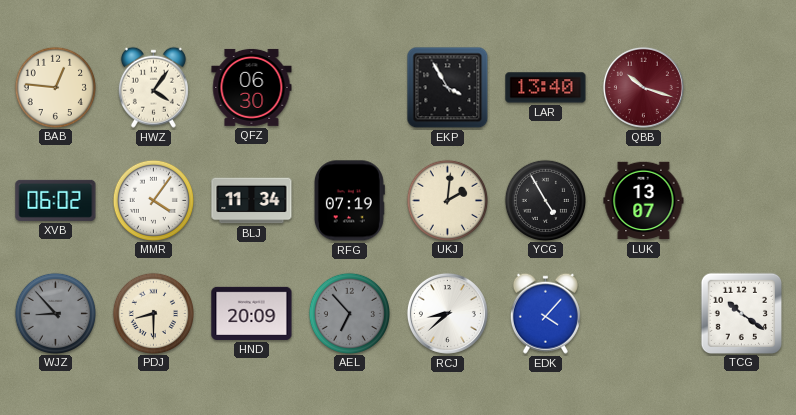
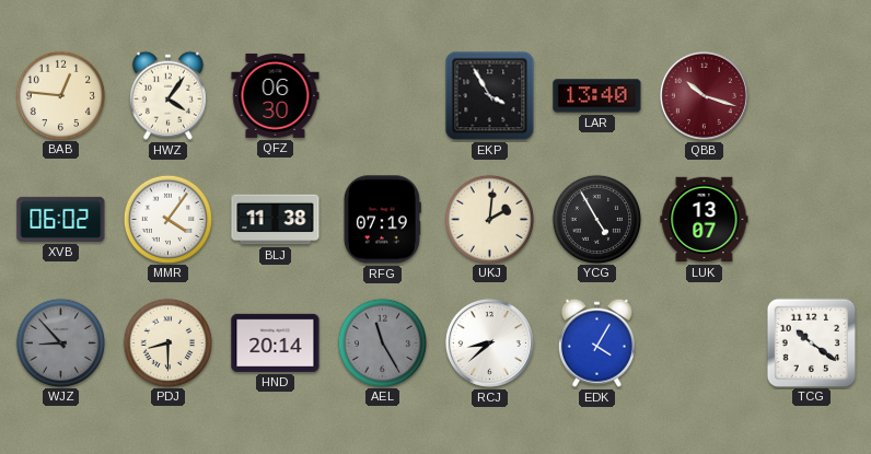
BLJ: 11:34 -> 11:38
HND: 20:09 -> 20:14
AEL: 6:53 -> 11:25
EDK: 4:07 -> 4:05
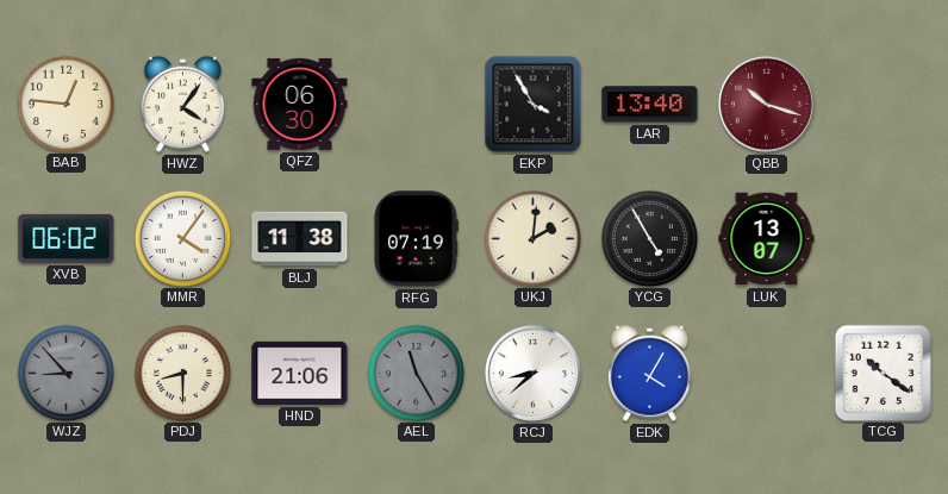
HND: 20:14 -> 21:06
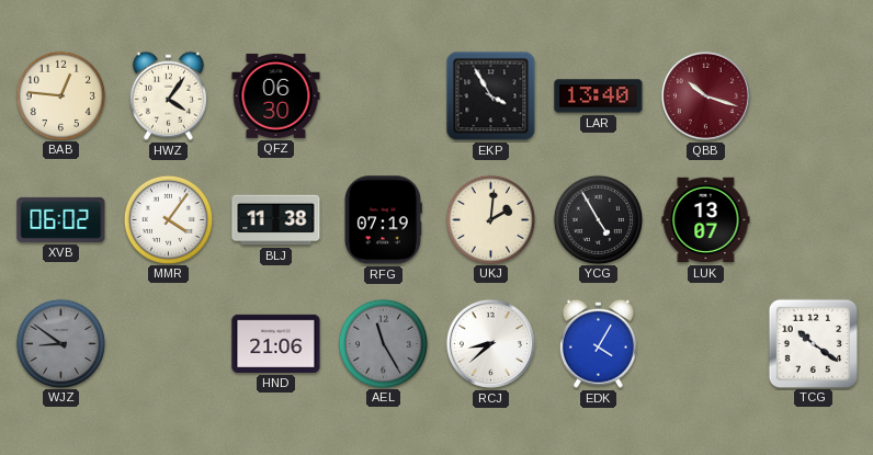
WJZ: 8:53 -> 8:51
PDJ: 8:30 -> none
